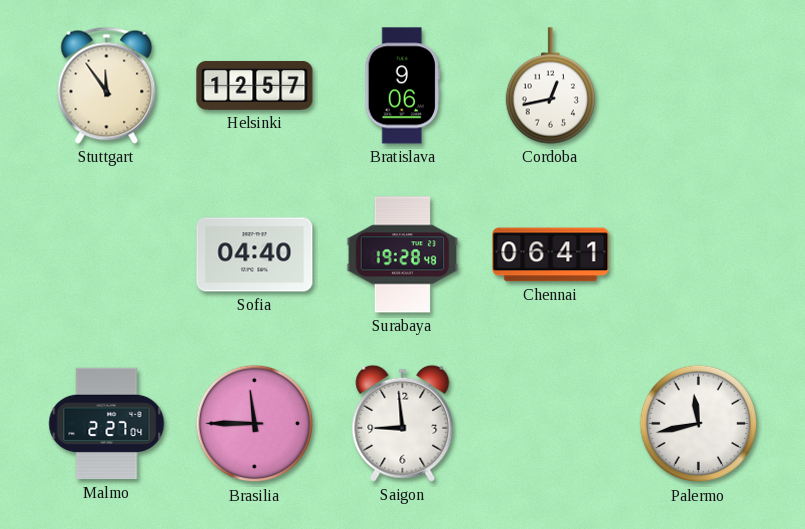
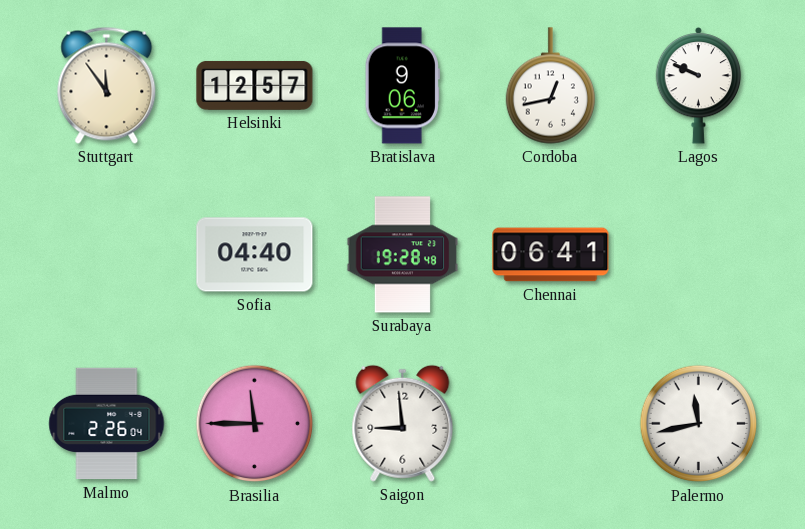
Lagos: none -> 9:49
Malmo: 2:27 -> 2:26
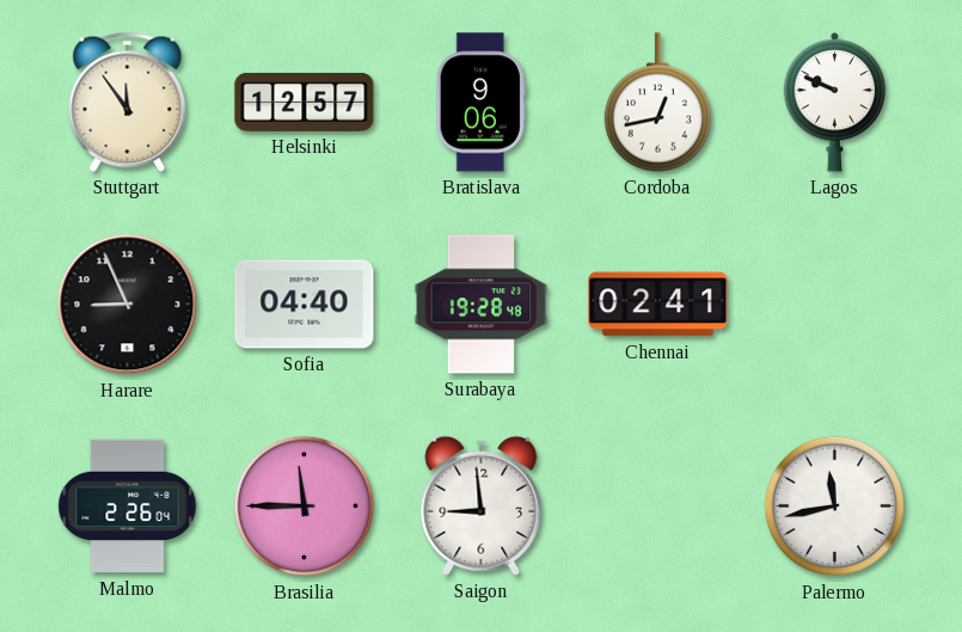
Harare: none -> 8:56
Chennai: 06:41 -> 02:41
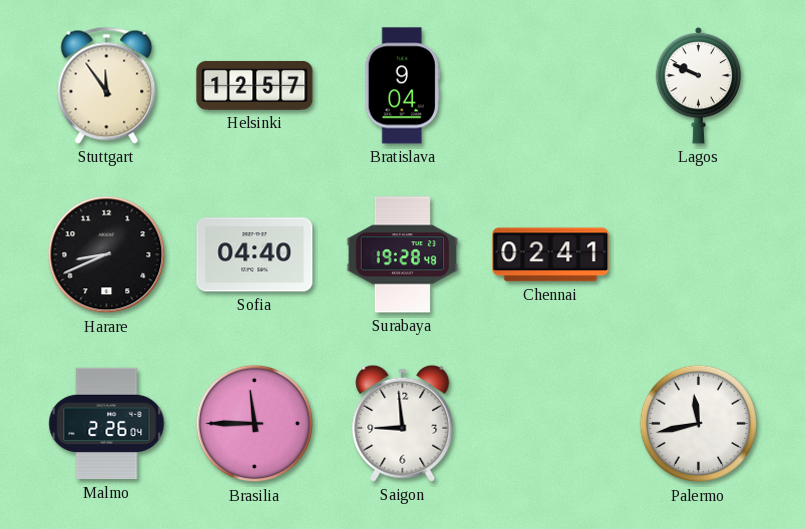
Bratislava: 9:06 -> 9:04
Cordoba: 12:43 -> none
Harare: 8:56 -> 8:41
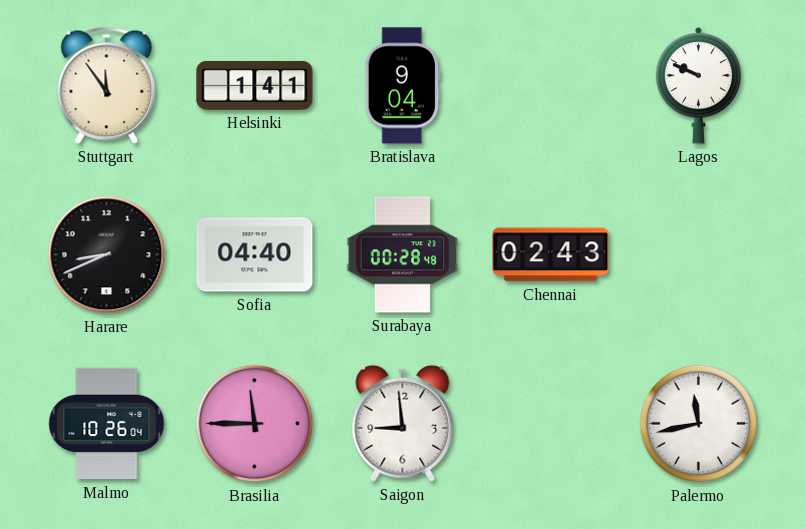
Helsinki: 12:57 -> 1:41
Surabaya: 19:28 -> 00:28
Chennai: 02:41 -> 02:43
Malmo: 2:26 -> 10:26
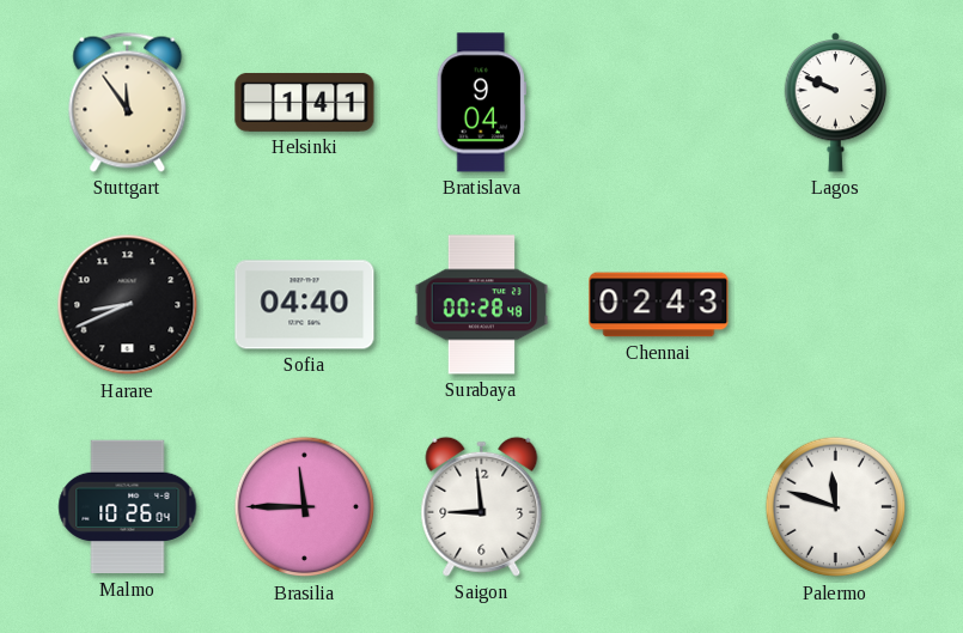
Palermo: 11:43 -> 11:48
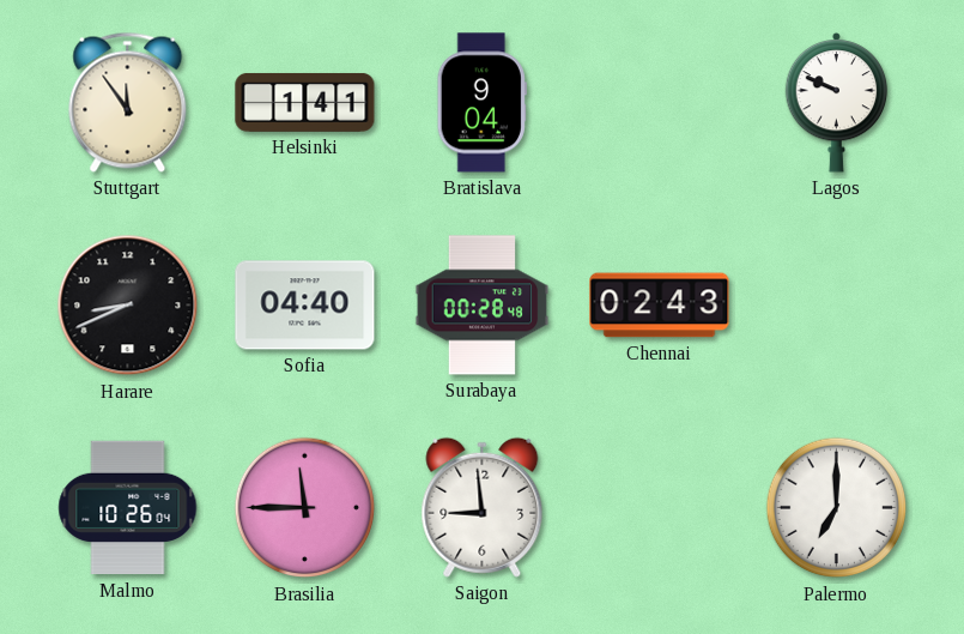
Palermo: 11:48 -> 7:00
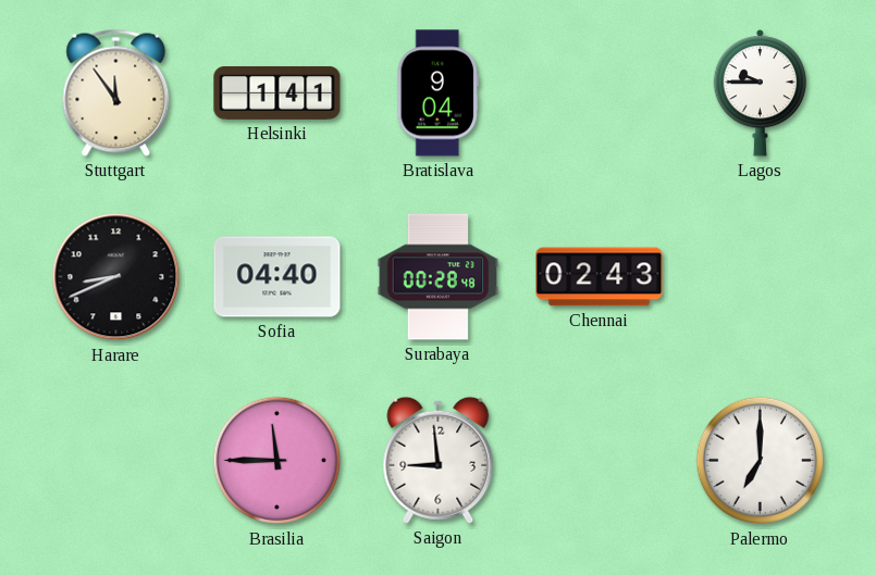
Lagos: 9:49 -> 9:45
Malmo: 10:26 -> none
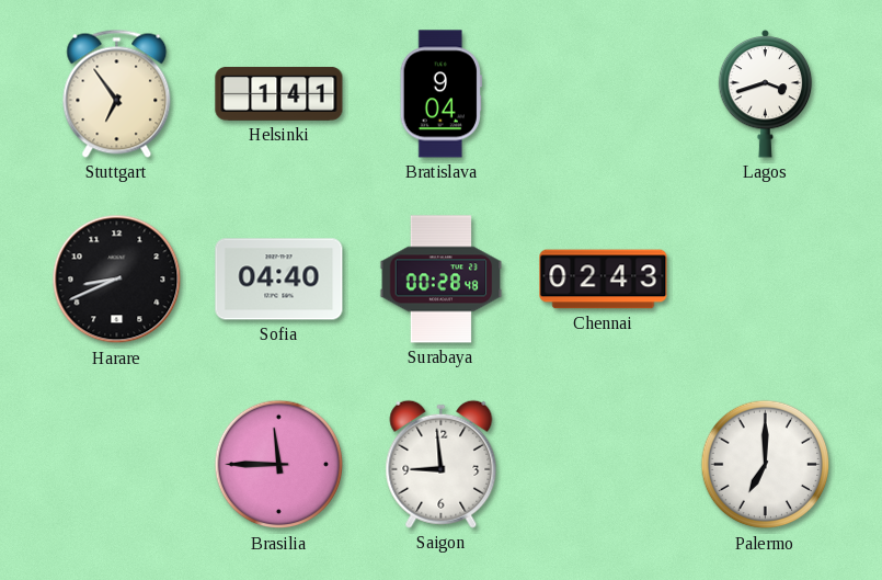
Stuttgart: 11:54 -> 6:54
Lagos: 9:45 -> 3:42
